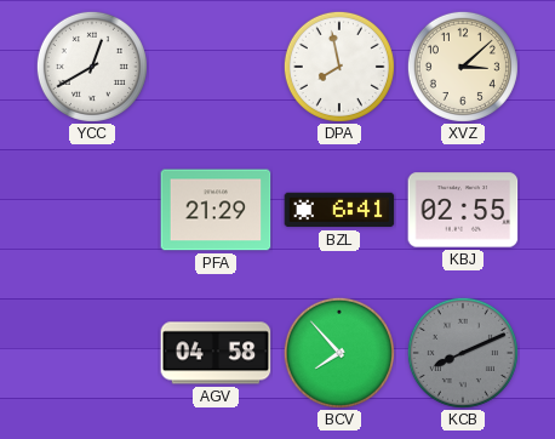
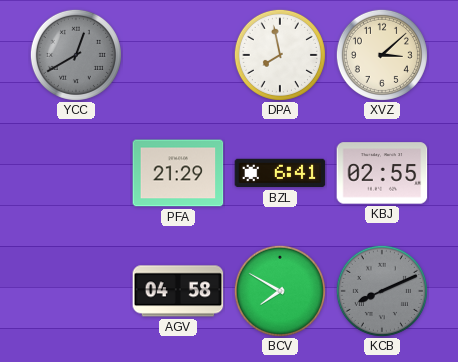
YCC dial: white -> grey
BCV: 7:53 -> 7:50
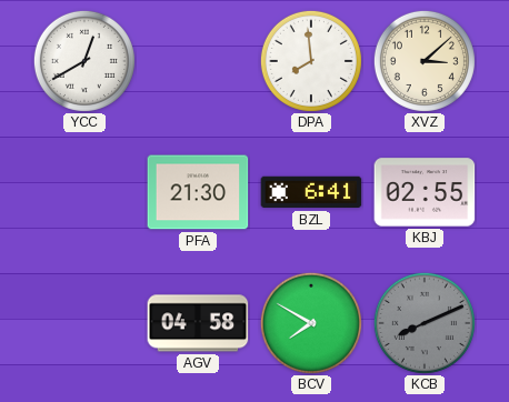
YCC dial: grey -> white
DPA: 7:58 -> 7:59
PFA: 21:29 -> 21:30
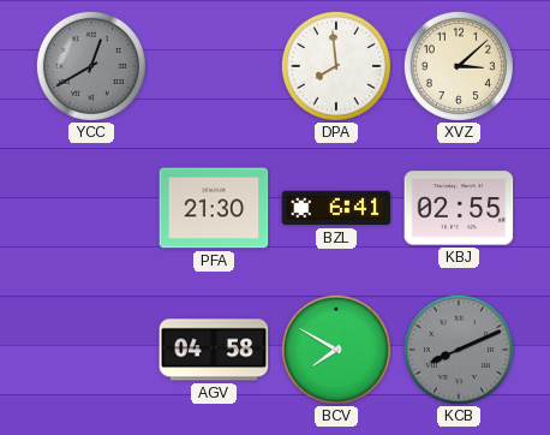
YCC dial: white -> grey
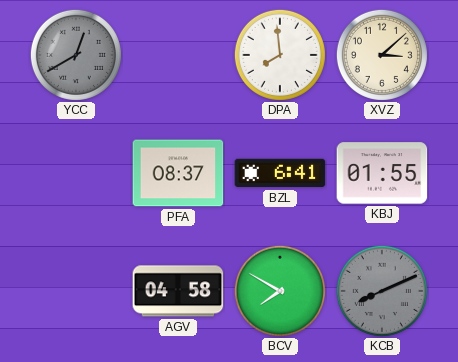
PFA: 21:30 -> 08:37
KBJ: 02:55 -> 01:55
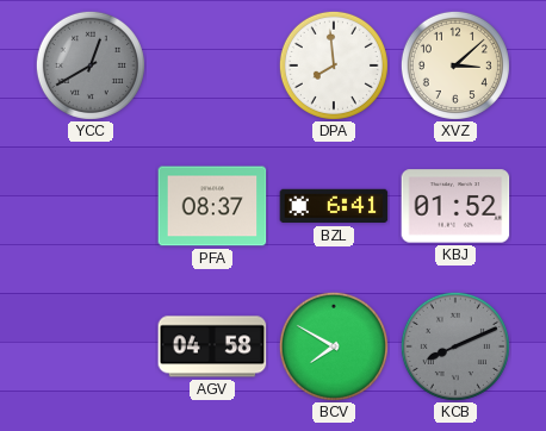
KBJ: 01:55 -> 01:52
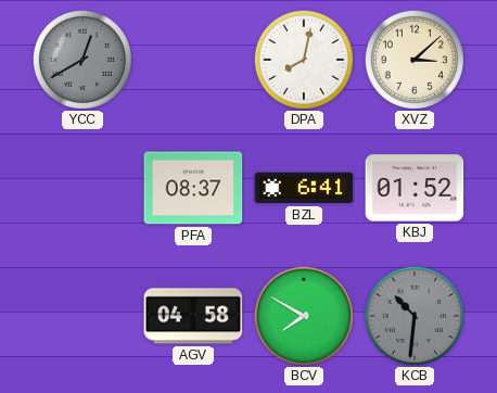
DPA: 7:59 -> 8:02
KCB: 8:11 -> 10:31
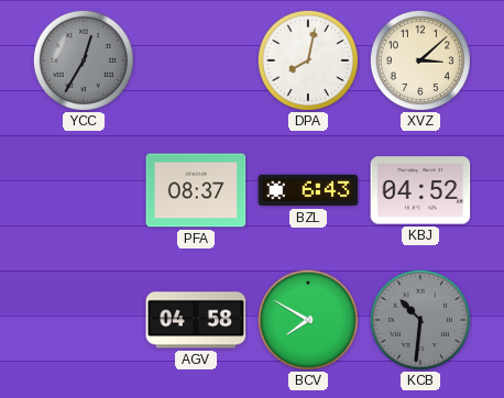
YCC: 12:40 -> 12:35
BZL: 6:41 -> 6:43
KBJ: 01:52 -> 04:52
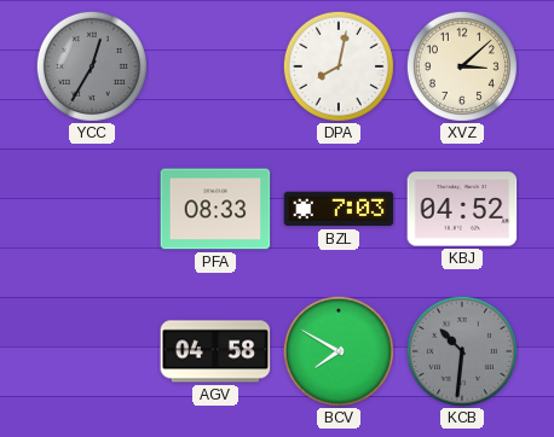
PFA: 08:37 -> 08:33
BZL: 6:43 -> 7:03
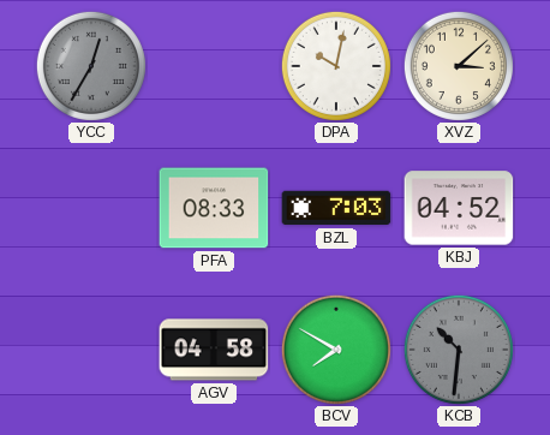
DPA: 8:02 -> 10:02
